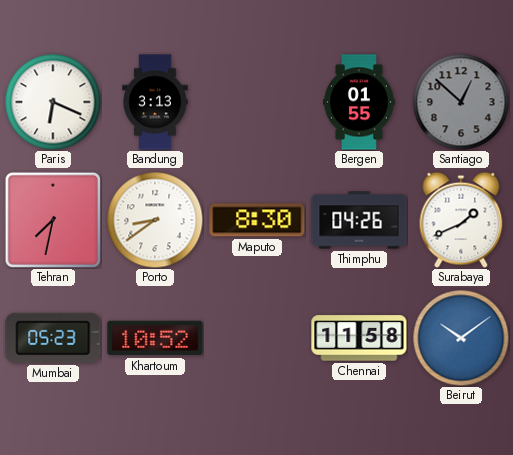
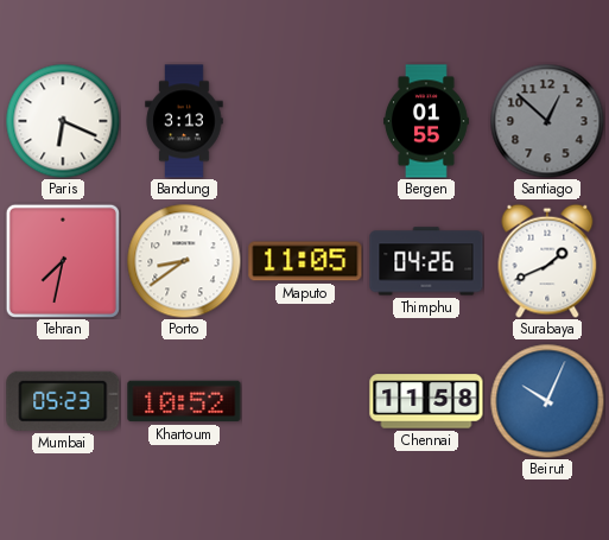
Maputo: 8:30 -> 11:05
Beirut: 10:09 -> 10:04
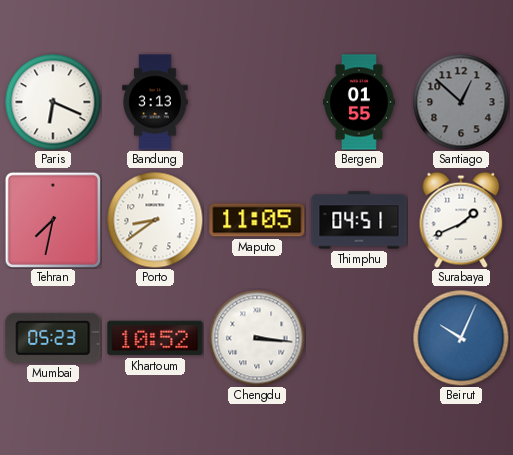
Thimphu: 04:26 -> 04:51
Chengdu: none -> 3:16
Chennai: 11:58 -> none
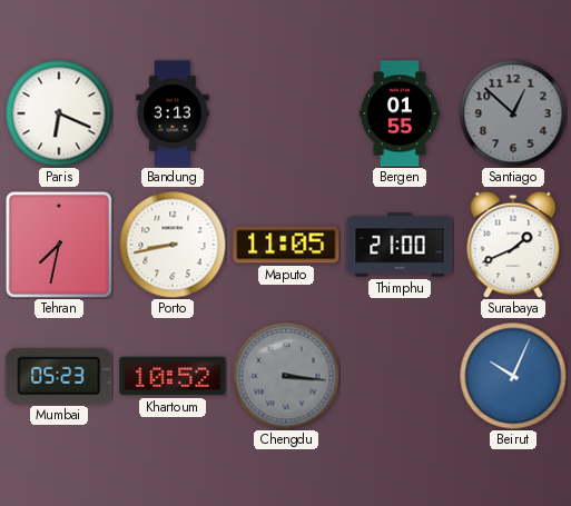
Porto: 8:39 -> 8:43
Thimphu: 04:51 -> 21:00
Chengdu dial: white -> grey
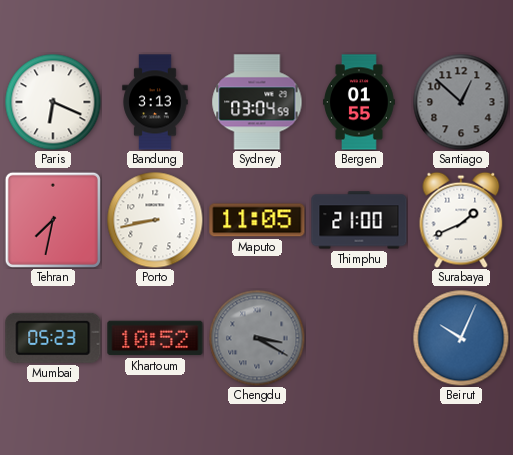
Sydney: none -> 03:04
Chengdu: 3:16 -> 3:20
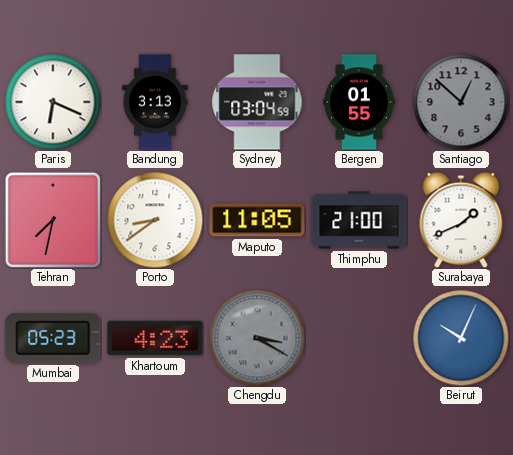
Porto: 8:43 -> 8:39
Khartoum: 10:52 -> 4:23
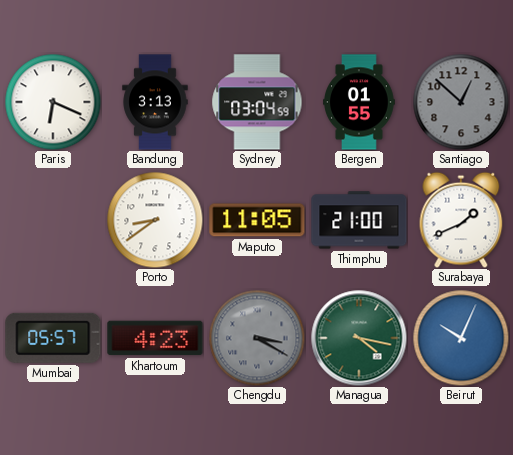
Tehran: 7:32 -> none
Mumbai: 05:23 -> 05:57
Managua: none -> 4:17
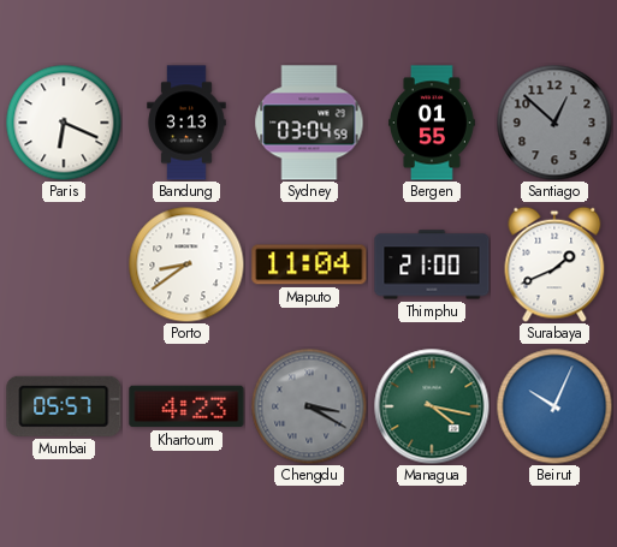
Maputo: 11:05 -> 11:04
